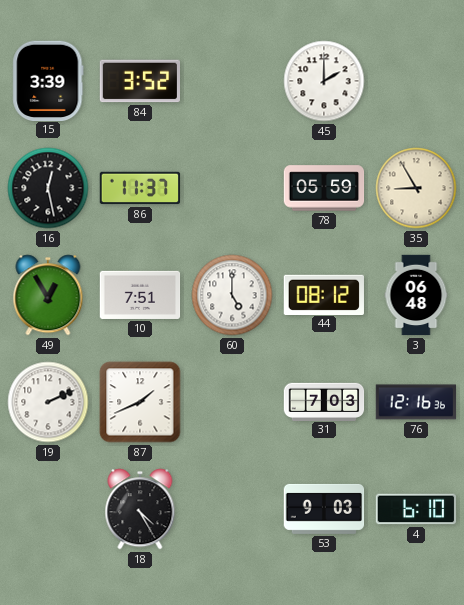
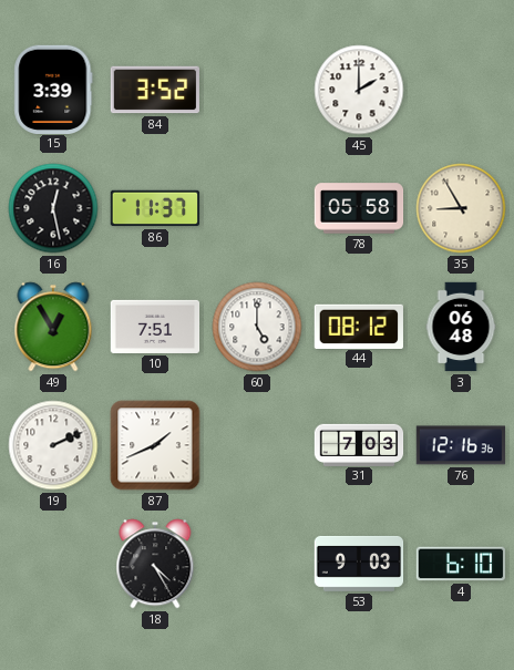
78: 05:59 -> 05:58
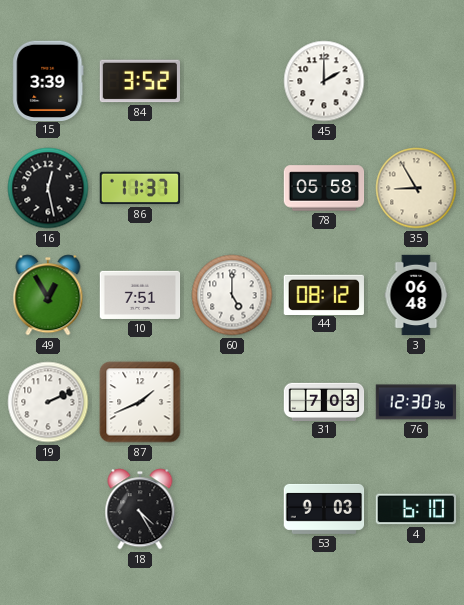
76: 12:16 -> 12:30
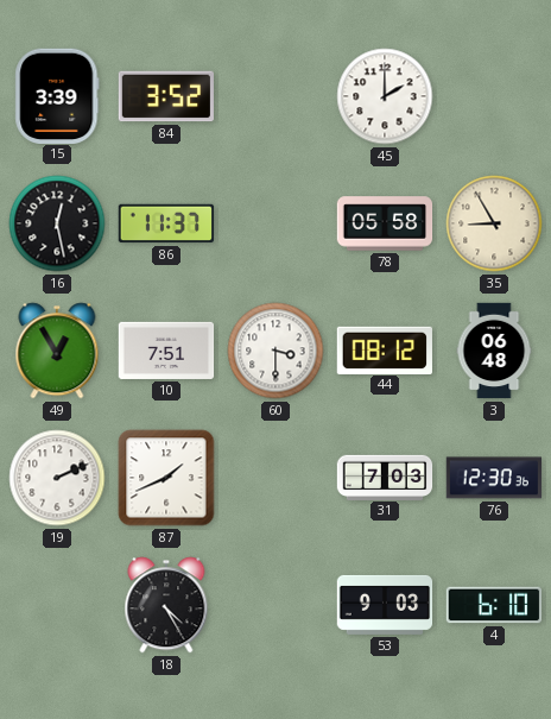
60: 5:00 -> 3:30
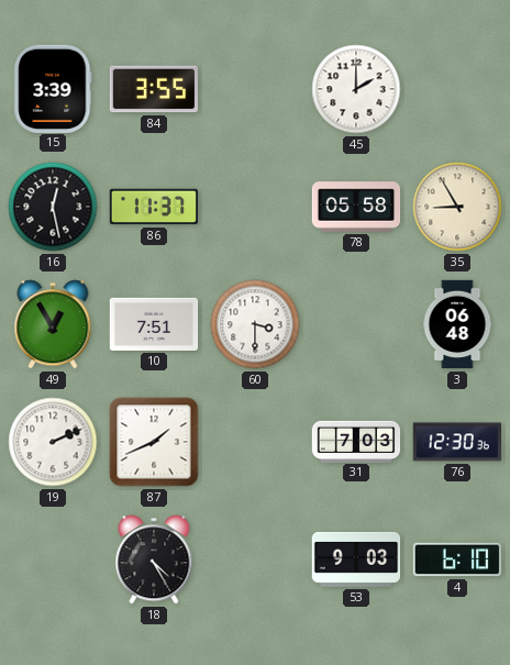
84: 3:52 -> 3:55
44: 08:12 -> none
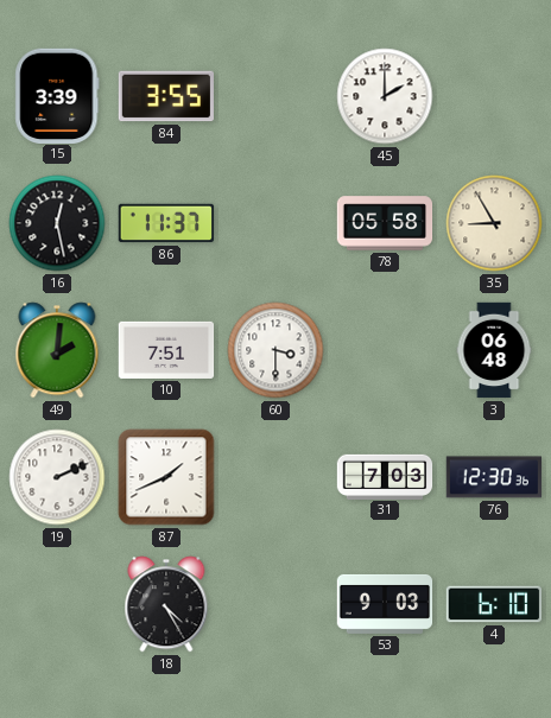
49: 12:55 -> 2:01
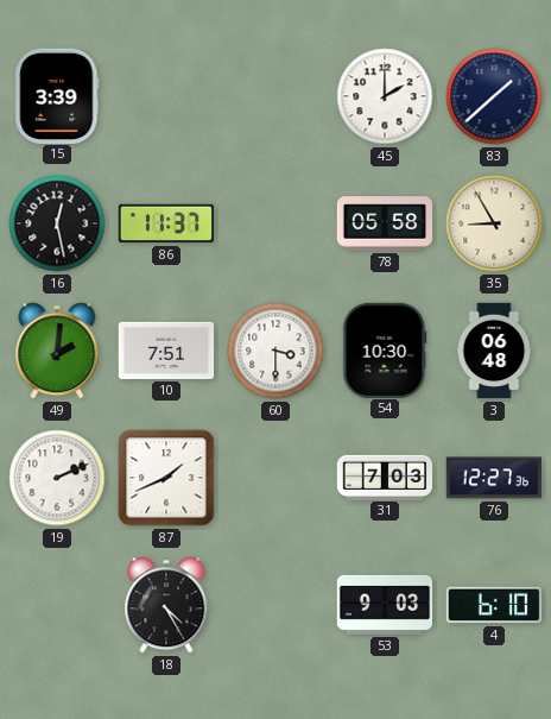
84: 3:55 -> none
83: none -> 1:38
54: none -> 10:30
76: 12:30 -> 12:27
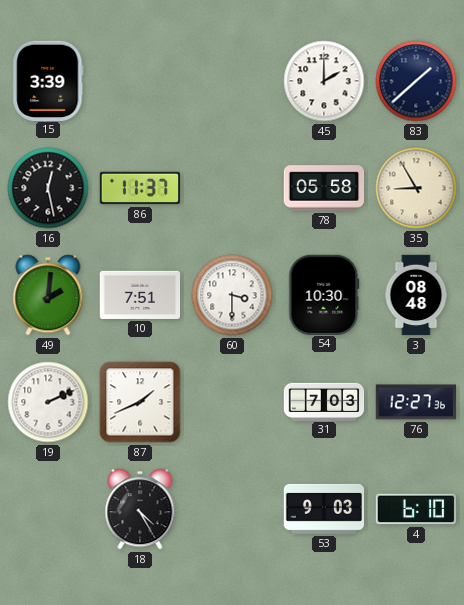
3: 06:48 -> 08:48
